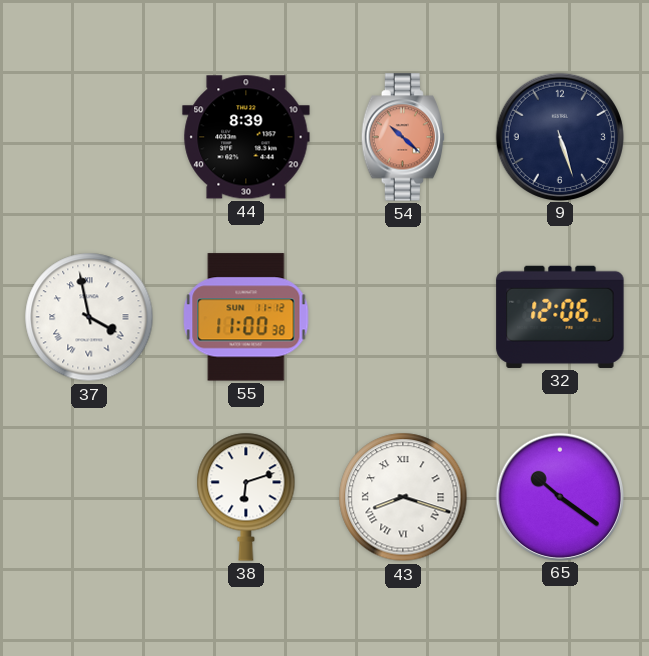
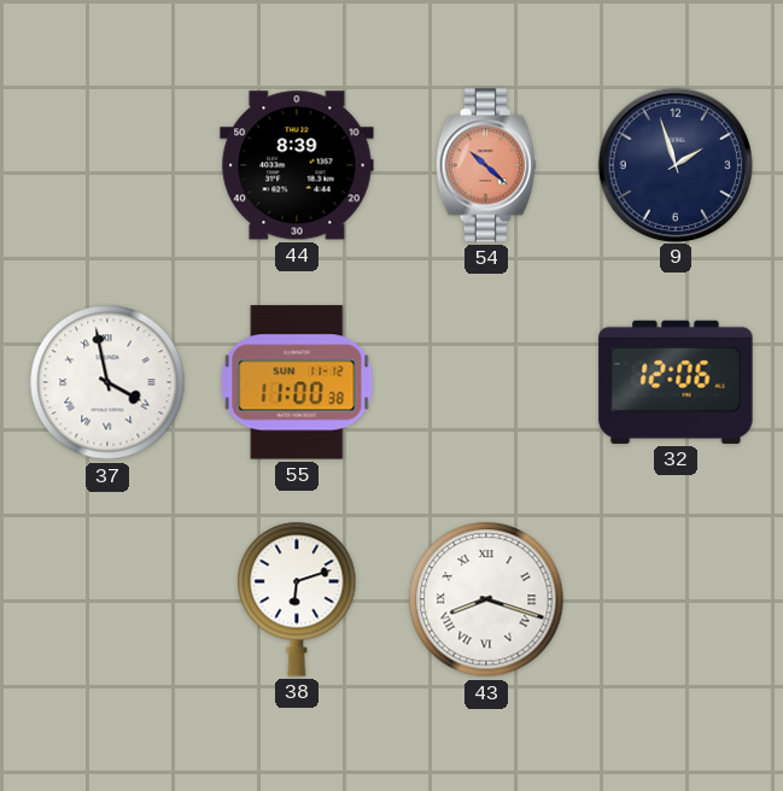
9: 5:27 -> 1:57
65: 10:21 -> none
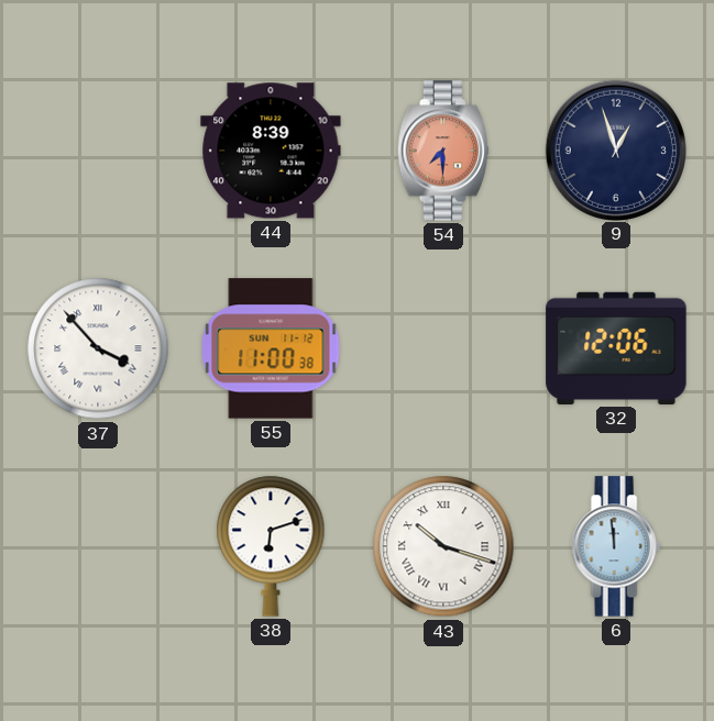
54: 10:22 -> 7:30
9: 1:57 -> 12:57
37: 3:58 -> 3:53
43: 8:18 -> 10:18
6: none -> 11:59
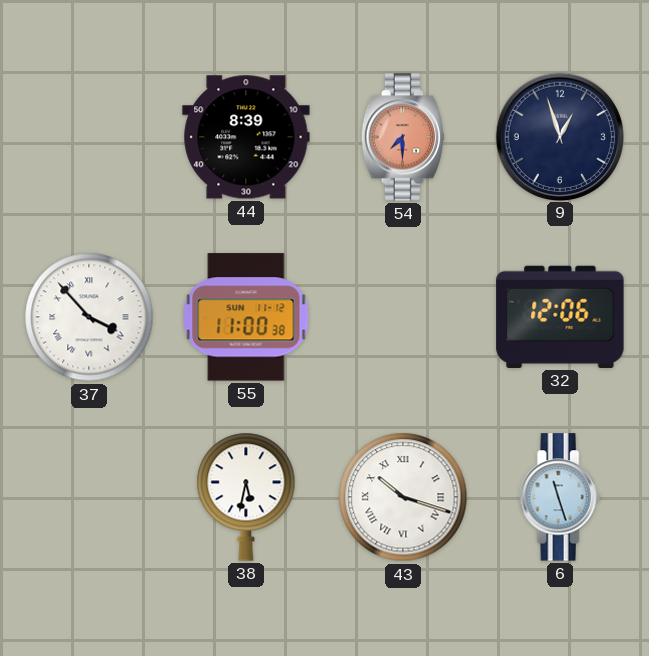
38: 6:12 -> 5:32
6: 11:59 -> 11:27
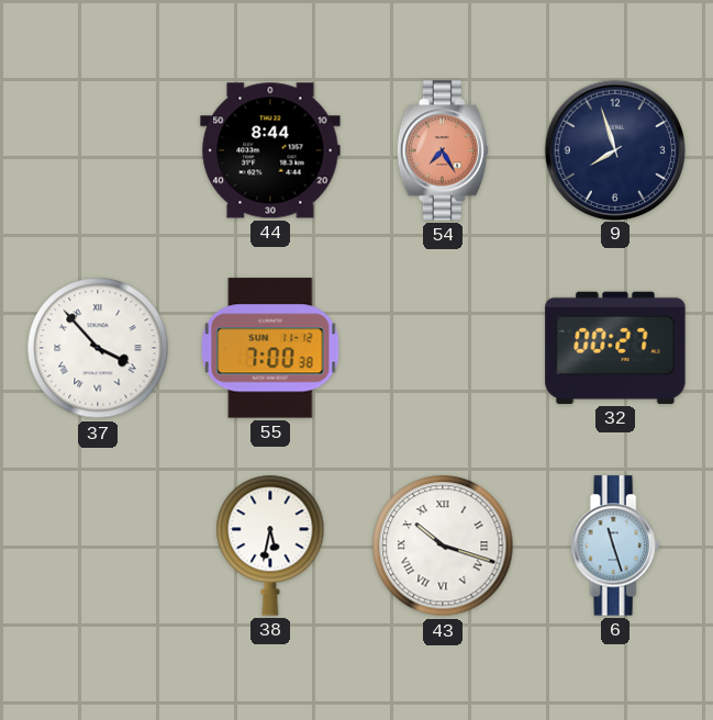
44: 8:39 -> 8:44
54: 7:30 -> 7:25
9: 12:57 -> 7:57
55: 11:00 -> 7:00
32: 12:06 -> 00:27
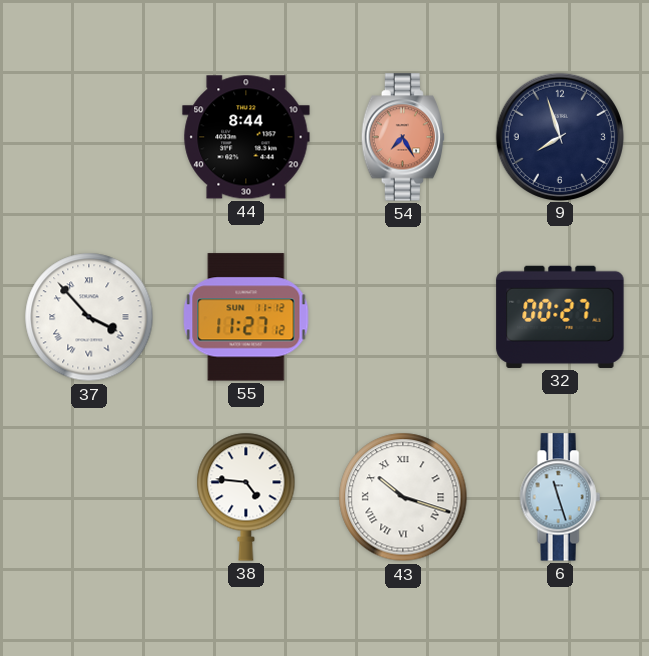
55: 7:00 -> 11:27
38: 5:32 -> 4:46
